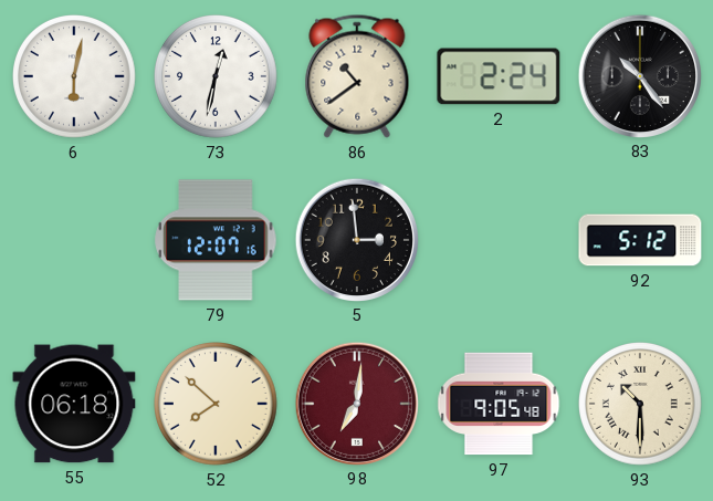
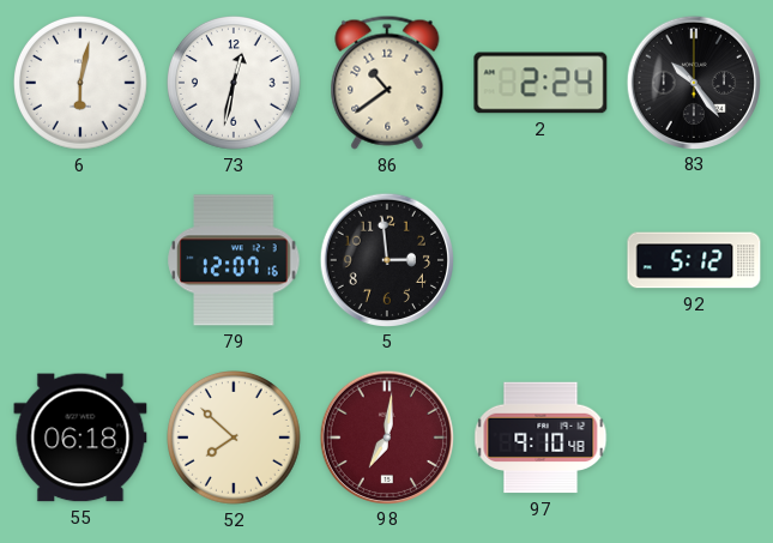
97: 9:05 -> 9:10
93: 10:30 -> none
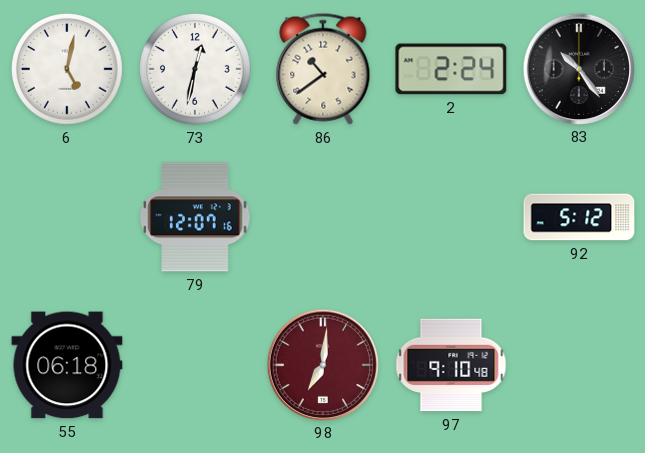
6: 6:02 -> 5:02
5: 2:59 -> none
52: 7:52 -> none
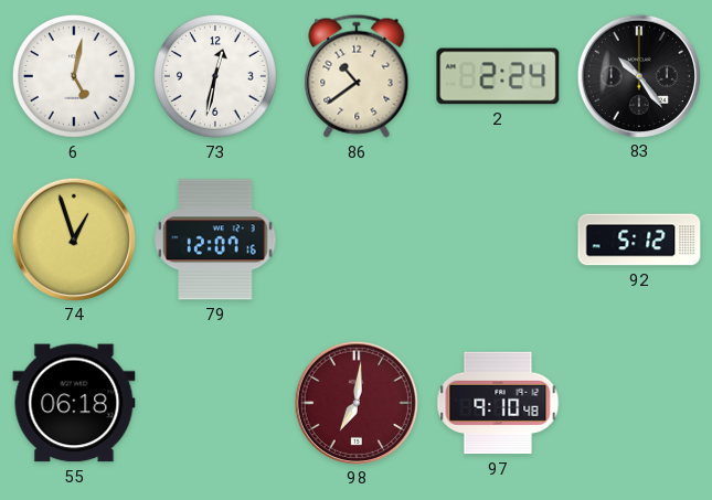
74: none -> 12:57
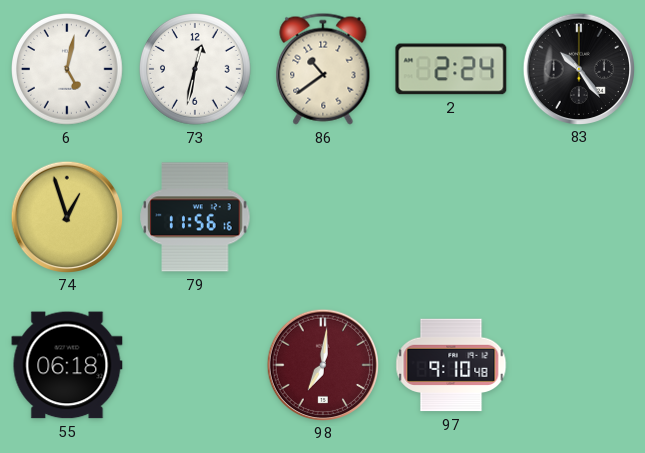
79: 12:07 -> 11:56
92: 5:12 -> none
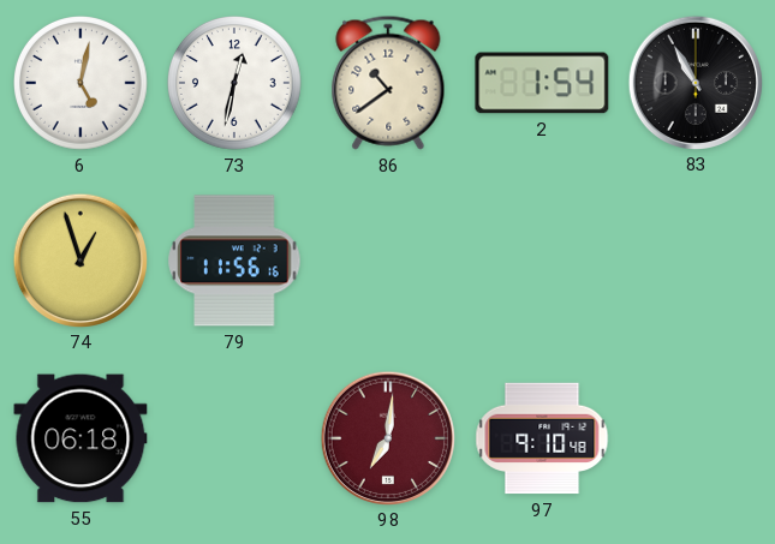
2: 2:24 -> 1:54
83: 10:24 -> 10:55
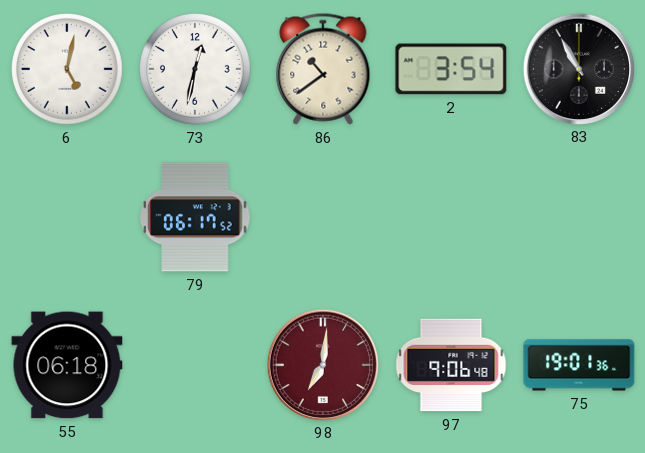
2: 1:54 -> 3:54
74: 12:57 -> none
79: 11:56 -> 06:17
97: 9:10 -> 9:06
75: none -> 19:01
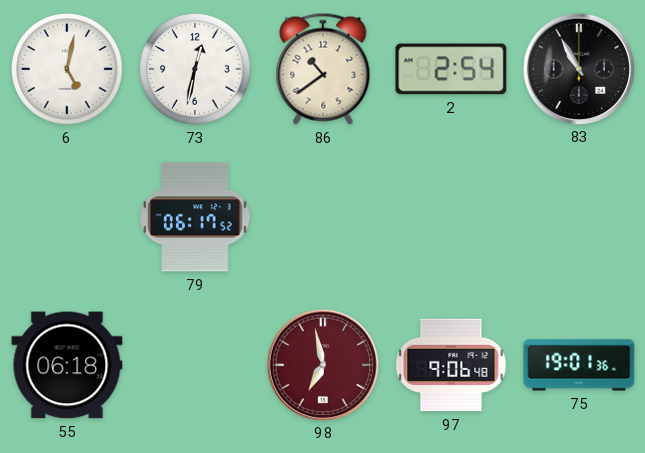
2: 3:54 -> 2:54
98: 7:01 -> 6:58
